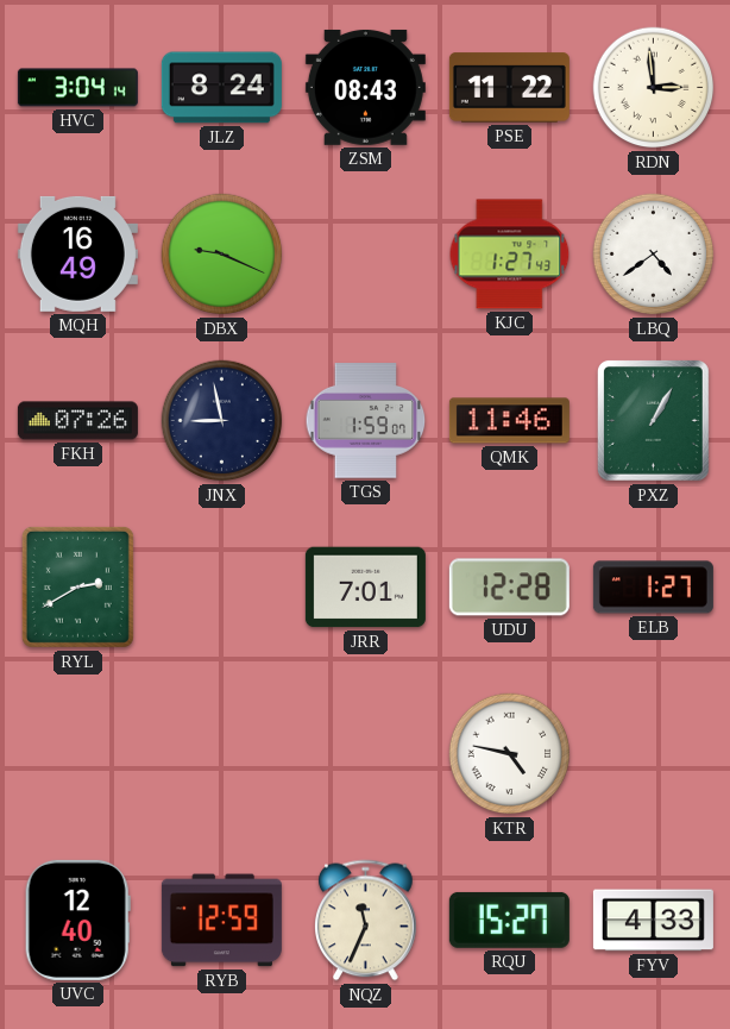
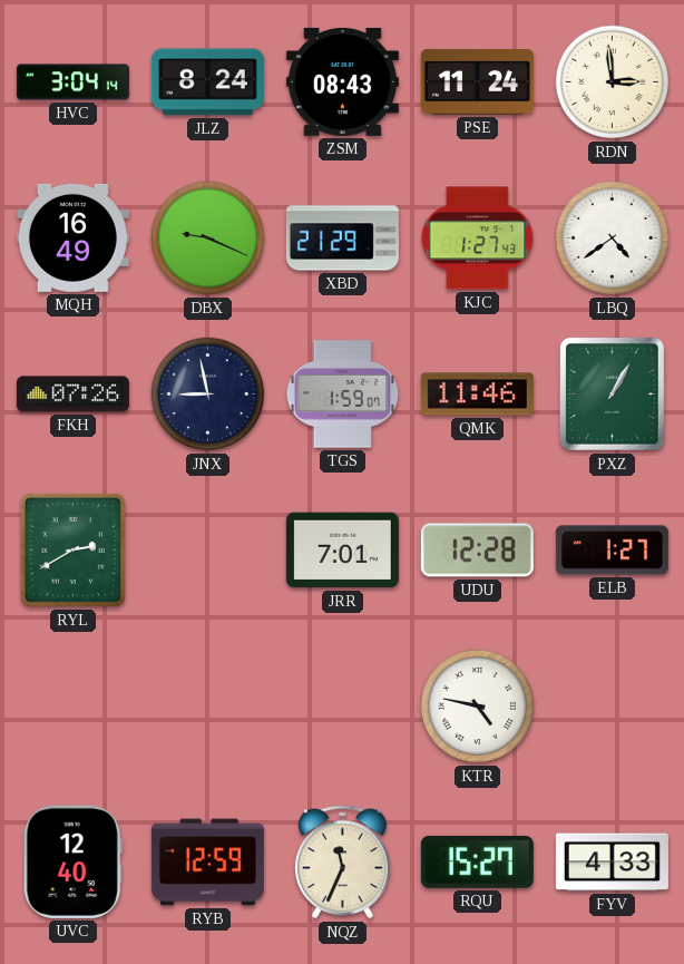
PSE: 11:22 -> 11:24
XBD: none -> 21:29
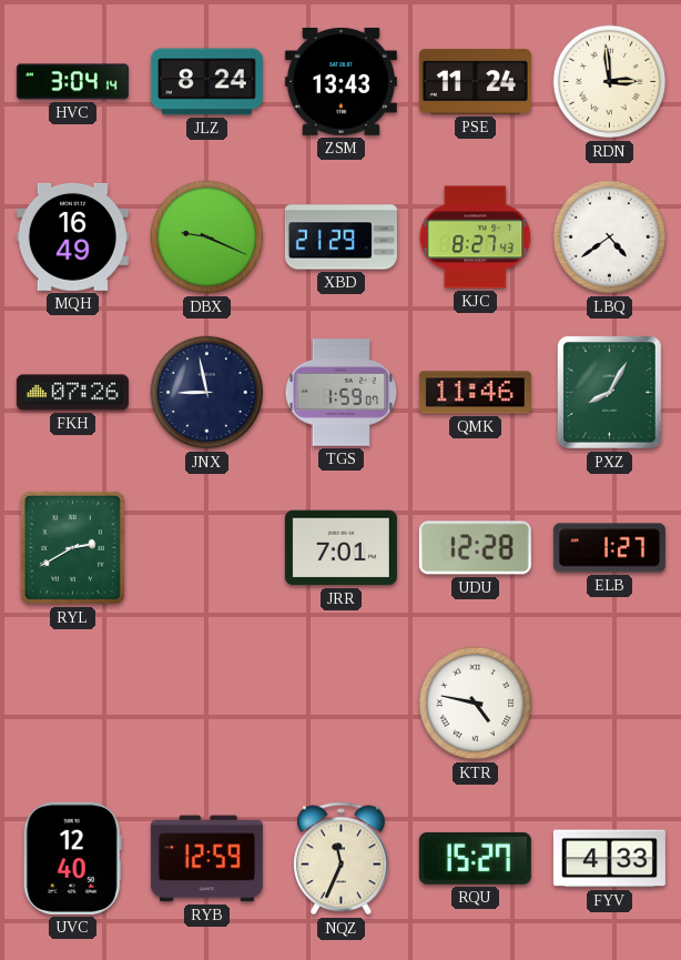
ZSM: 08:43 -> 13:43
KJC: 1:27 -> 8:27
PXZ: 1:05 -> 8:05
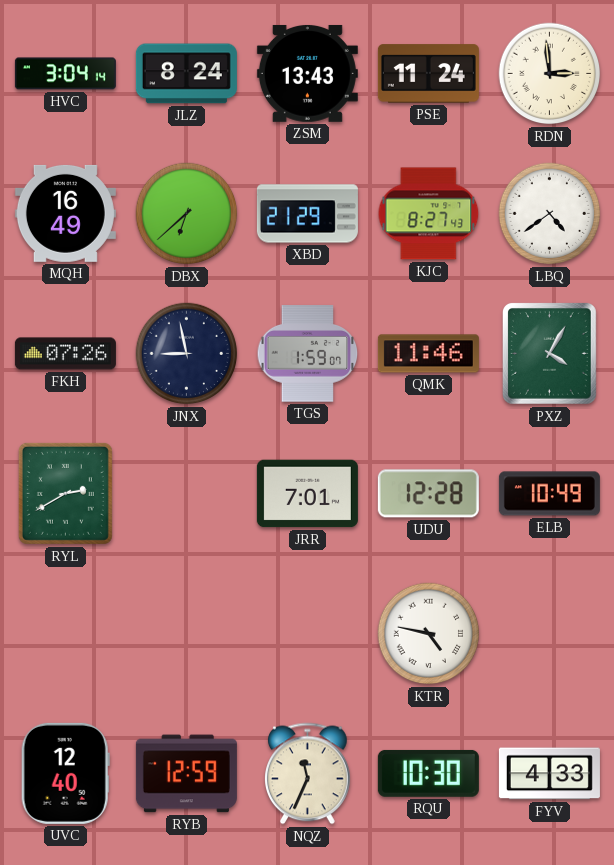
DBX: 9:19 -> 6:38
PXZ: 8:05 -> 4:05
ELB: 1:27 -> 10:49
RQU: 15:27 -> 10:30
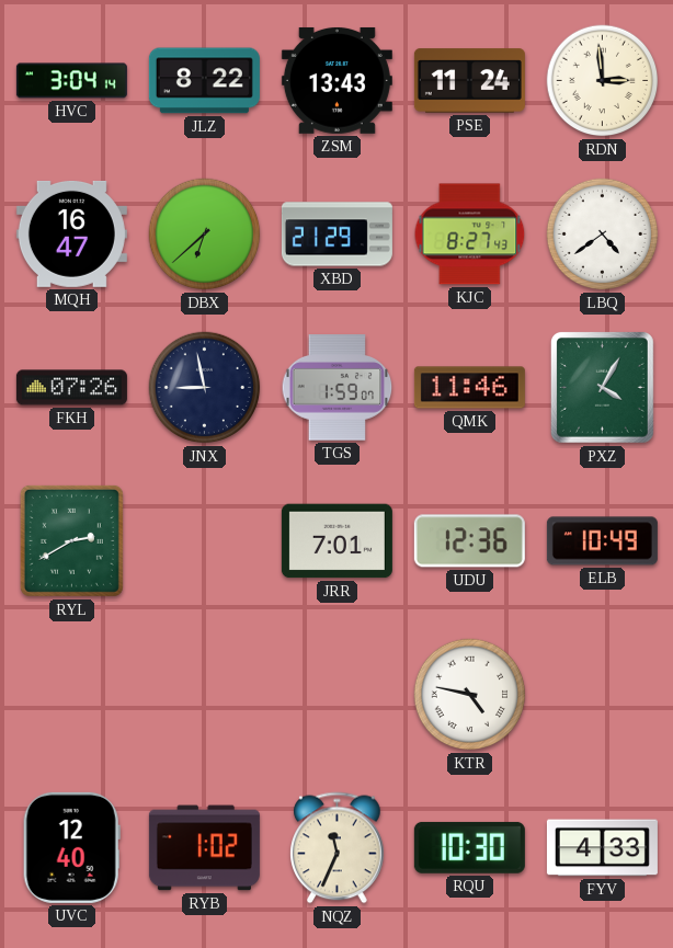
JLZ: 8:24 -> 8:22
MQH: 16:49 -> 16:47
UDU: 12:28 -> 12:36
RYB: 12:59 -> 1:02
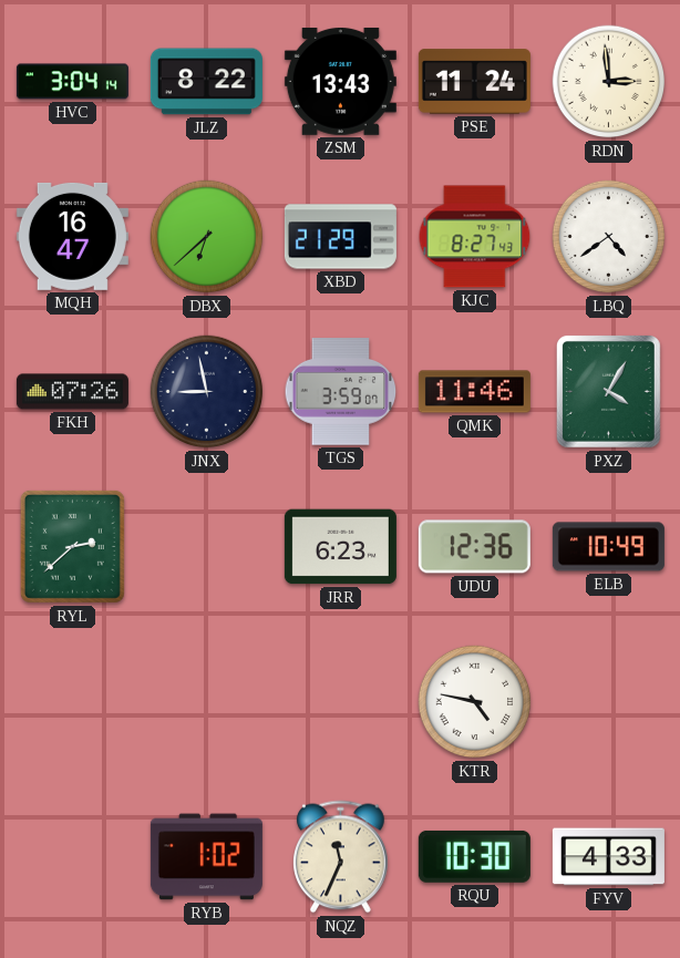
TGS: 1:59 -> 3:59
RYL: 2:40 -> 2:38
JRR: 7:01 -> 6:23
UVC: 12:40 -> none
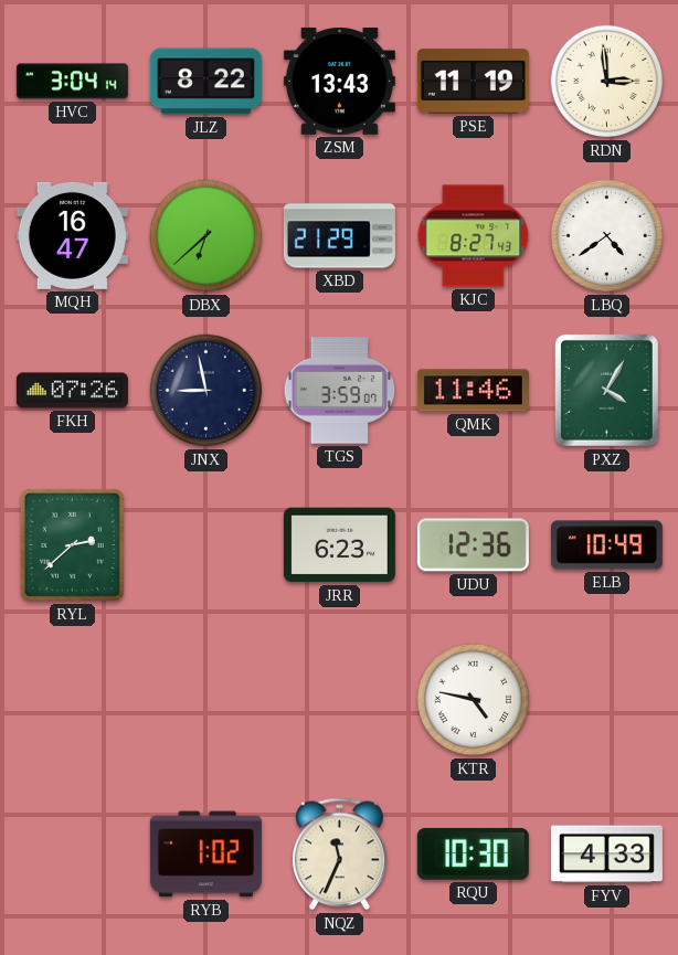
PSE: 11:24 -> 11:19
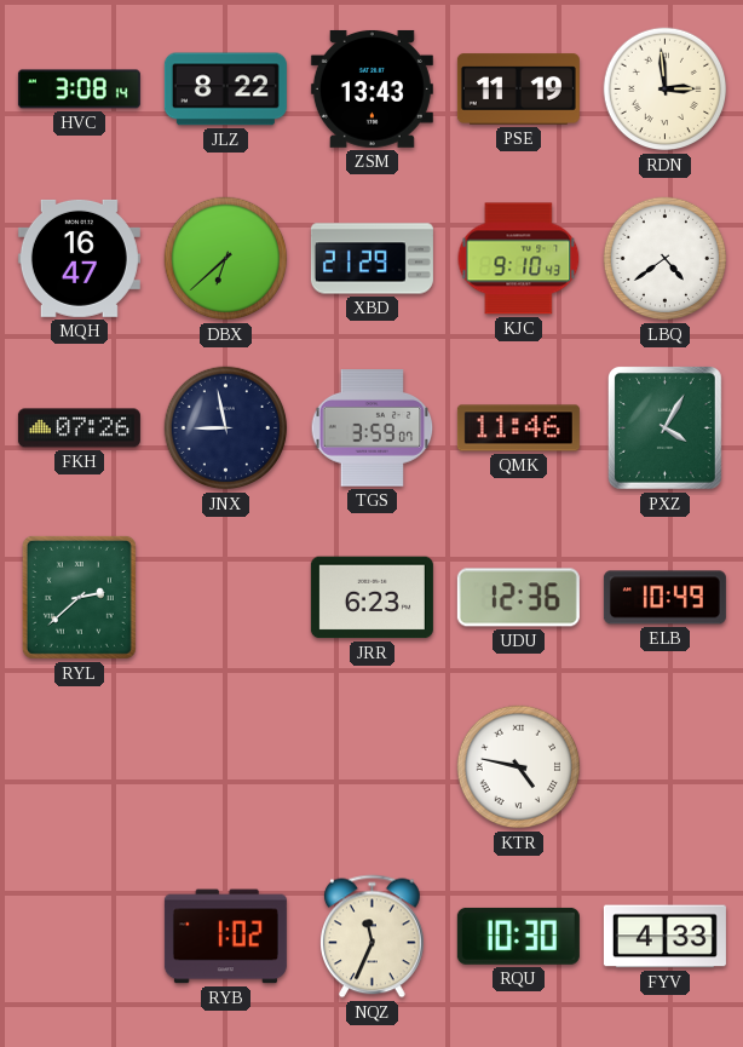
HVC: 3:04 -> 3:08
KJC: 8:27 -> 9:10
